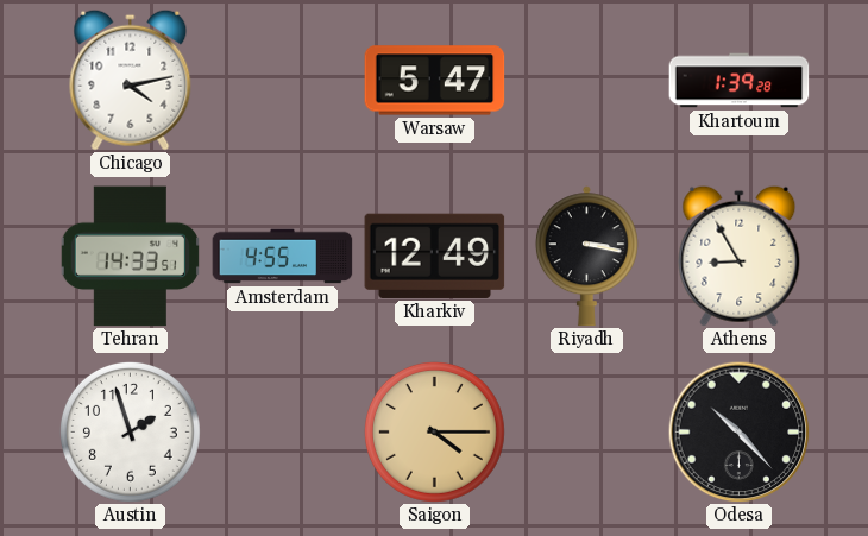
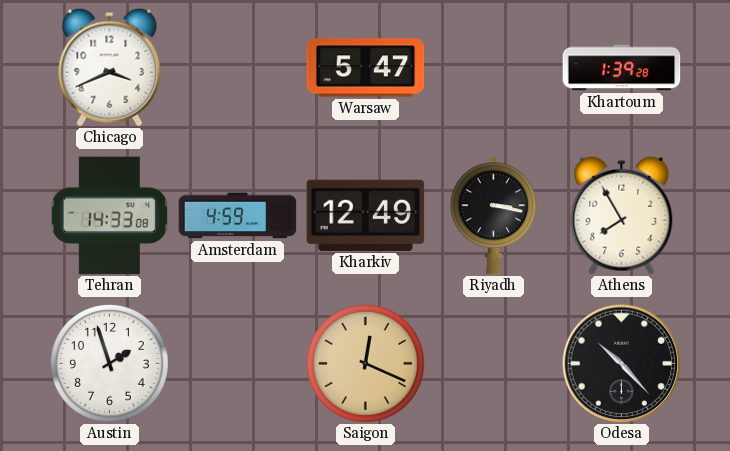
Chicago: 4:13 -> 3:41
Tehran: 14:33:51 -> 14:33:08
Amsterdam: 4:55 -> 4:59
Athens: 8:55 -> 7:55
Saigon: 4:15 -> 12:19
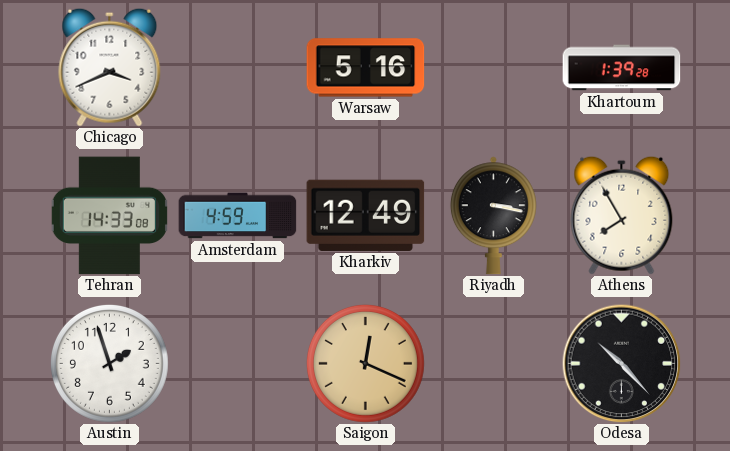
Warsaw: 5:47 -> 5:16
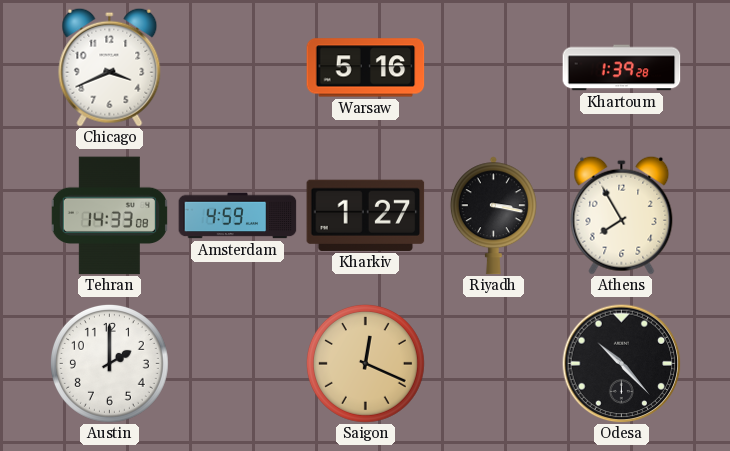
Kharkiv: 12:49 -> 1:27
Austin: 1:57 -> 2:00
